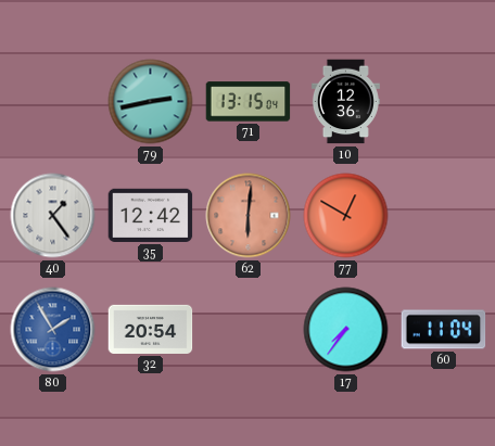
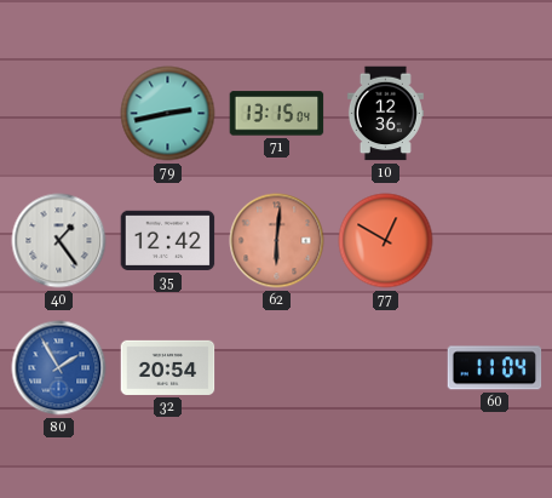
17: 7:36 -> none
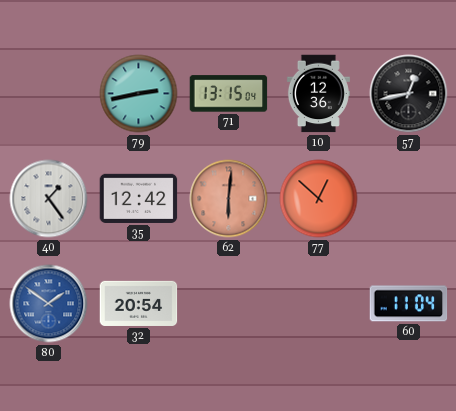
57: none -> 12:43
77: 12:50 -> 12:52
80: 1:55 -> 1:51
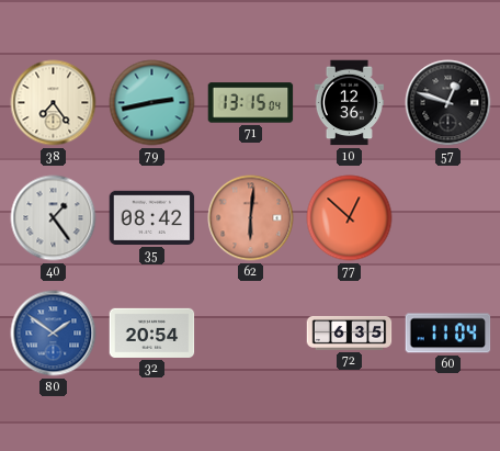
38: none -> 7:24
57: 12:43 -> 12:48
35: 12:42 -> 08:42
72: none -> 6:35
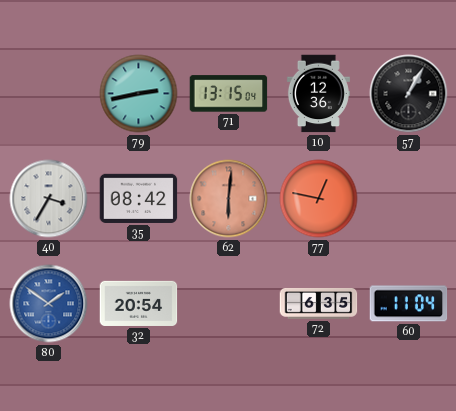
38: 7:24 -> none
57: 12:48 -> 1:05
40: 1:24 -> 3:35
77: 12:52 -> 12:47
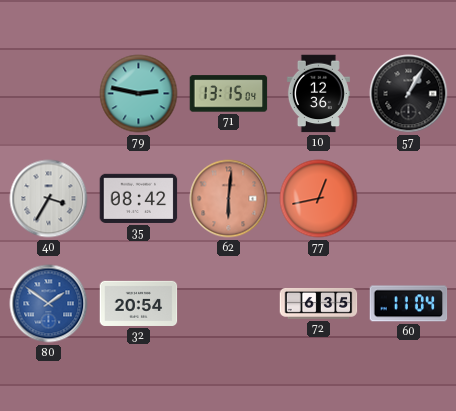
79: 2:43 -> 2:47
77: 12:47 -> 12:43
